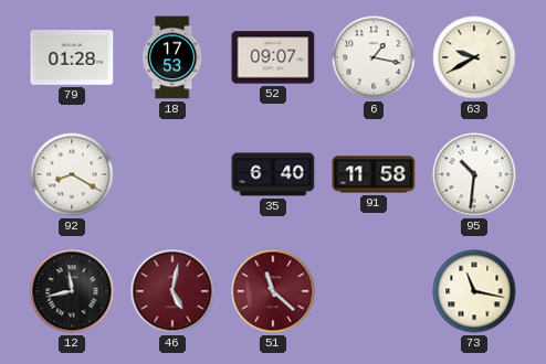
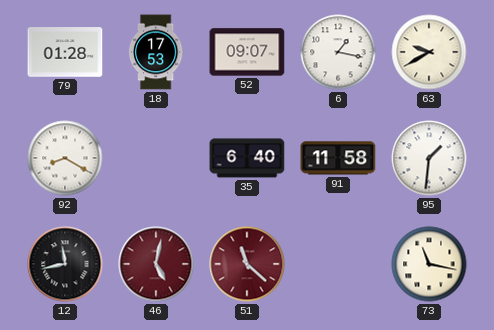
95: 10:31 -> 1:31
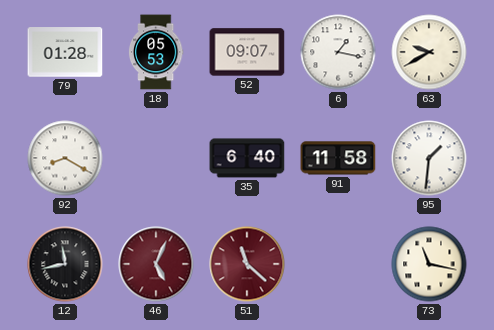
18: 17:53 -> 05:53
46: 5:02 -> 5:04
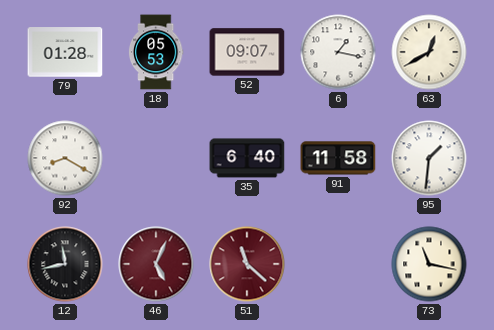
63: 9:40 -> 12:40
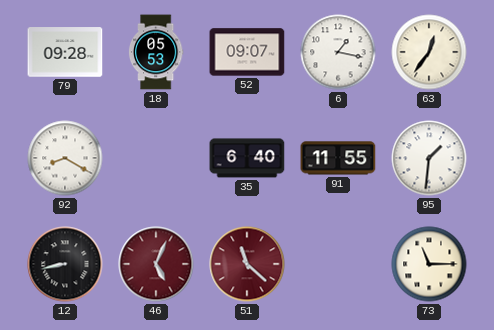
79: 01:28 -> 09:28
63: 12:40 -> 12:36
91: 11:58 -> 11:55
12: 11:43 -> 8:43
73: 11:17 -> 11:15
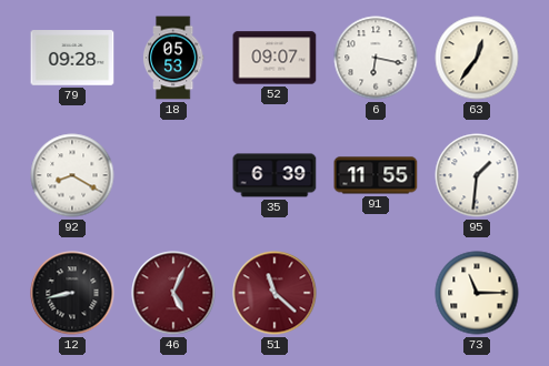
6: 1:17 -> 6:17
35: 6:40 -> 6:39
